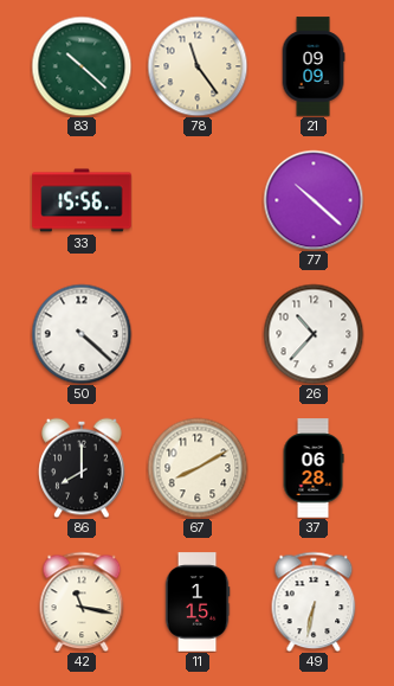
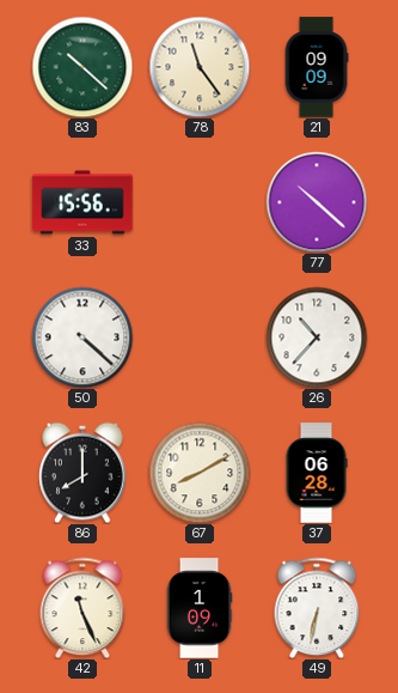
42: 11:17 -> 11:26
11: 1:15 -> 1:09
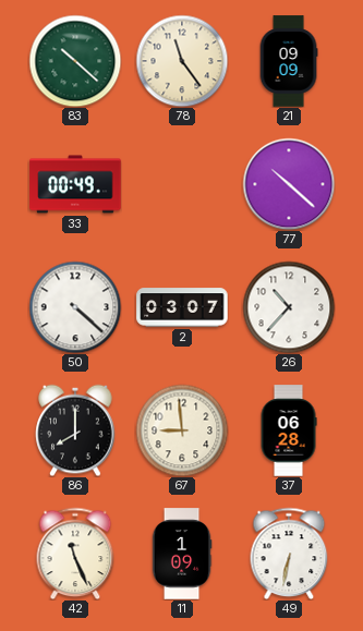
33: 15:56 -> 00:49
2: none -> 03:07
67: 8:10 -> 8:59
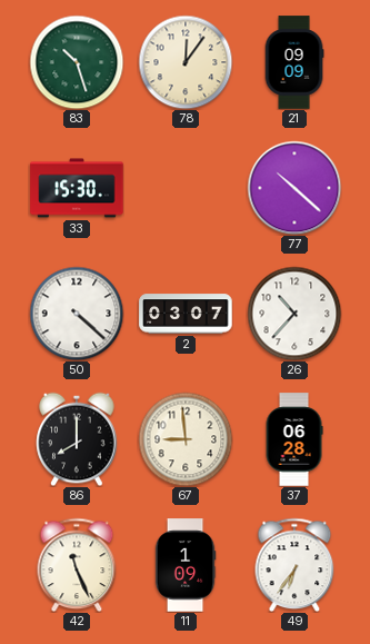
83: 10:22 -> 10:27
78: 11:24 -> 12:06
33: 00:49 -> 15:30
49: 6:32 -> 6:36
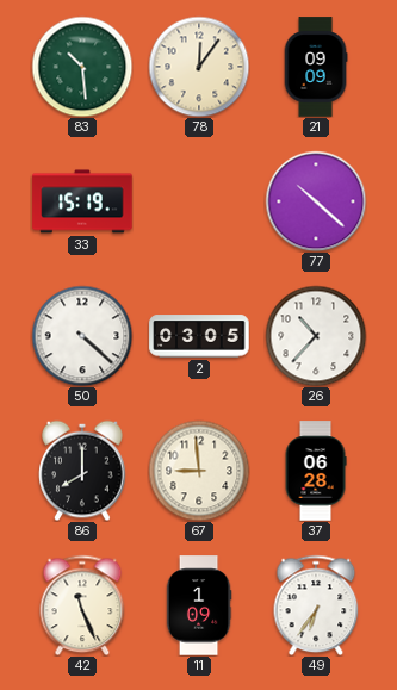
83: 10:27 -> 10:29
33: 15:30 -> 15:19
2: 03:07 -> 03:05
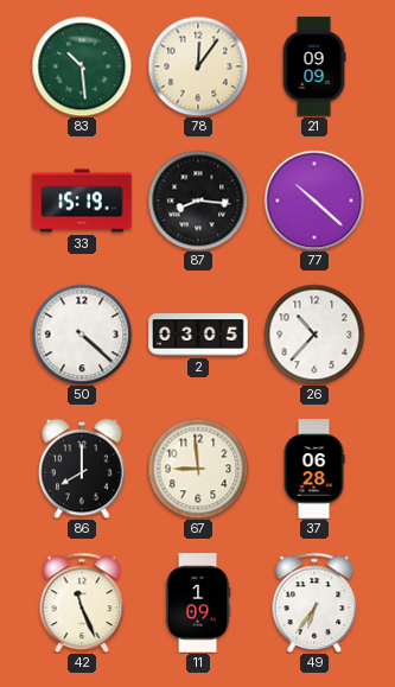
87: none -> 8:16
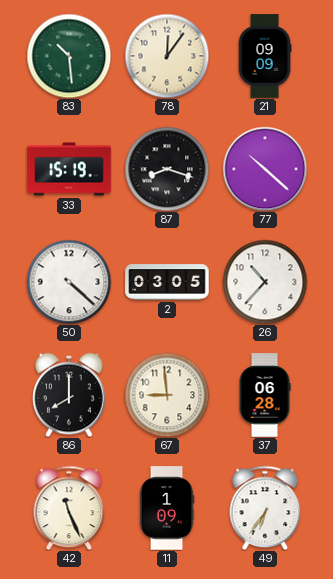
87: 8:16 -> 8:18
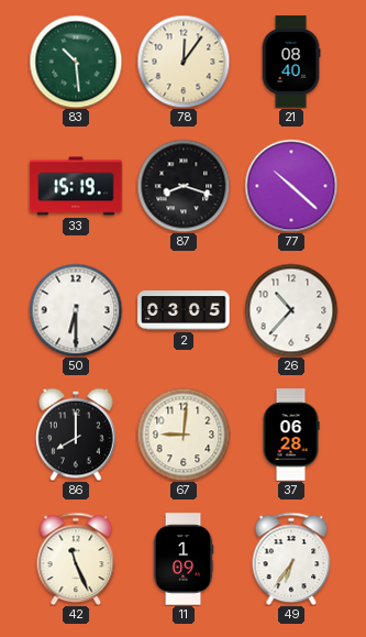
21: 09:09 -> 08:40
50: 4:22 -> 6:30
67: 8:59 -> 9:01
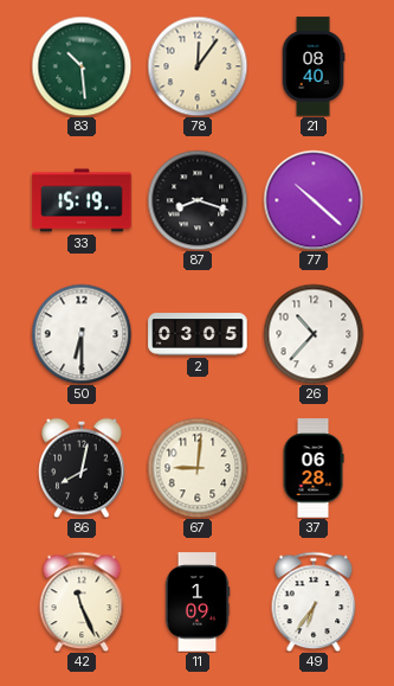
86: 8:00 -> 8:02
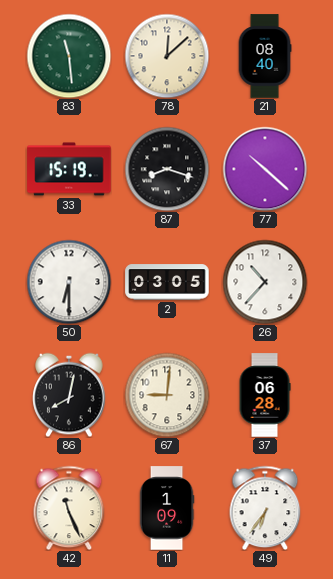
83: 10:29 -> 11:29
78: 12:06 -> 12:08
